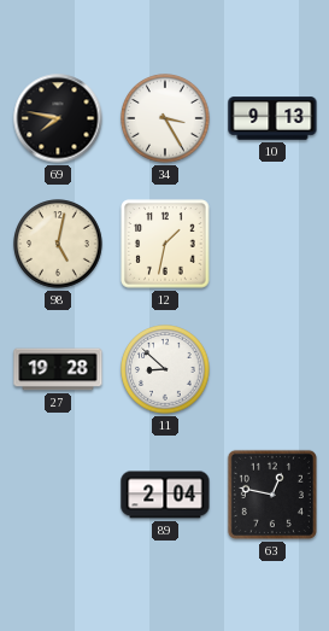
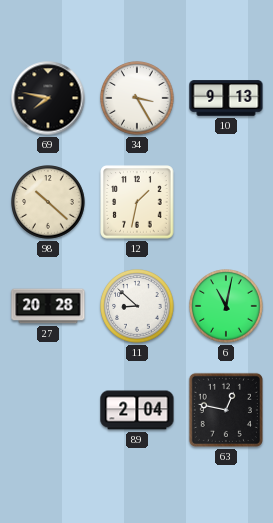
98: 5:02 -> 10:22
27: 19:28 -> 20:28
6: none -> 11:02
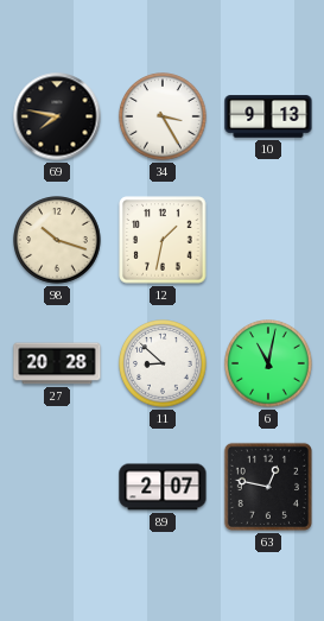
98: 10:22 -> 10:18
89: 2:04 -> 2:07
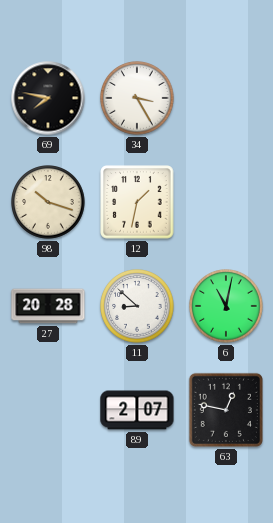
10: 9:13 -> none
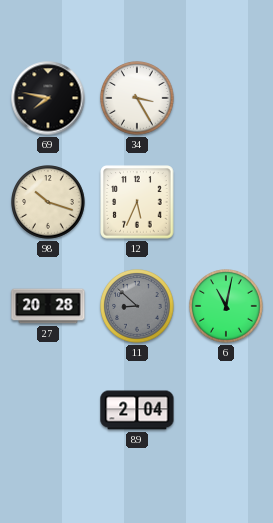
12: 1:32 -> 5:34
11 dial: white -> grey
89: 2:07 -> 2:04
63: 12:47 -> none
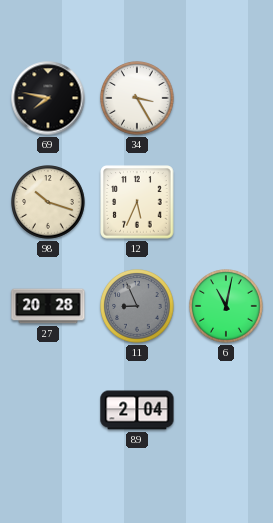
11: 8:52 -> 8:56
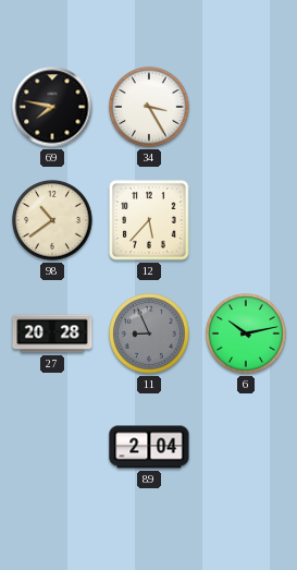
98: 10:18 -> 10:39
12: 5:34 -> 5:37
6: 11:02 -> 10:13
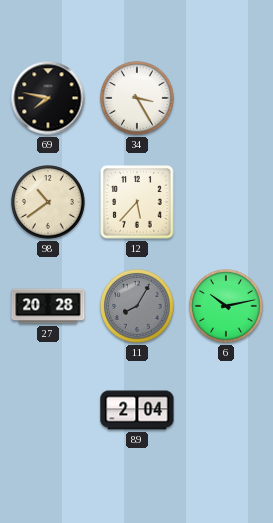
11: 8:56 -> 8:05
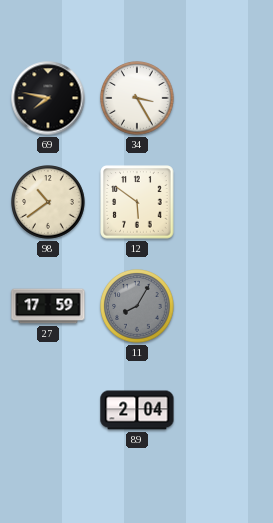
12: 5:37 -> 5:51
27: 20:28 -> 17:59
6: 10:13 -> none
